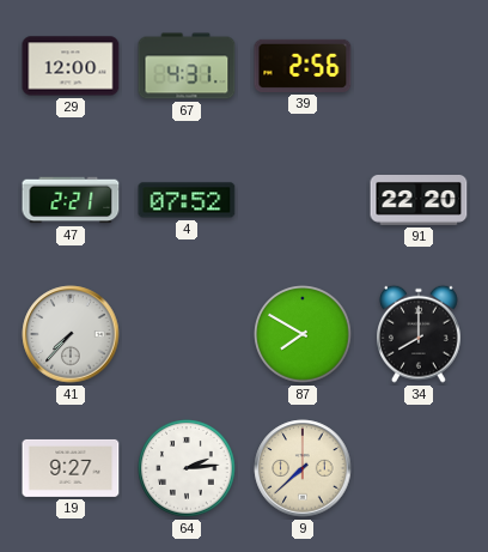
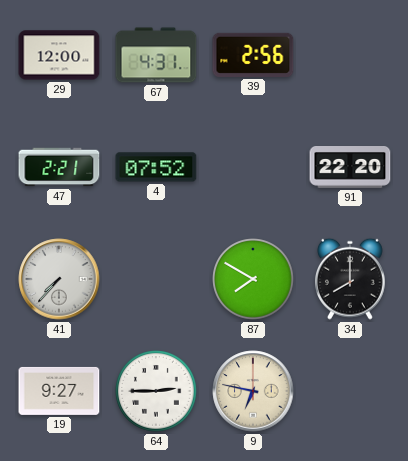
64: 2:14 -> 2:45
9: 7:38 -> 6:47
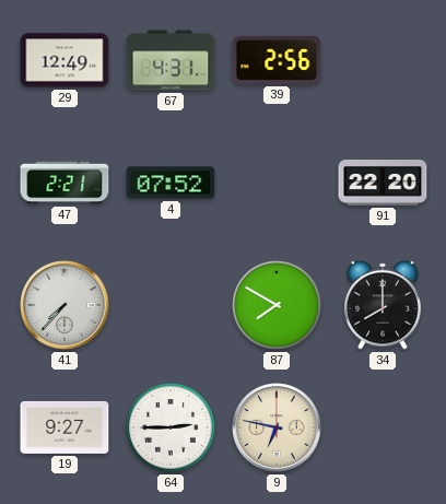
29: 12:00 -> 12:49
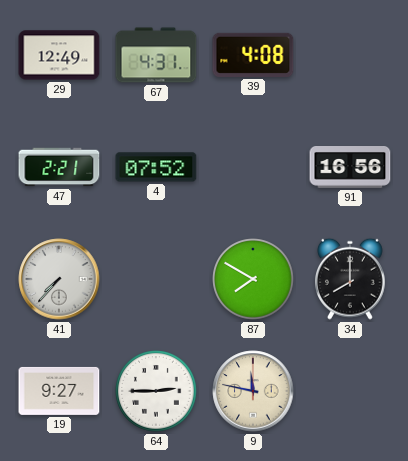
39: 2:56 -> 4:08
91: 22:20 -> 16:56
9: 6:47 -> 11:47
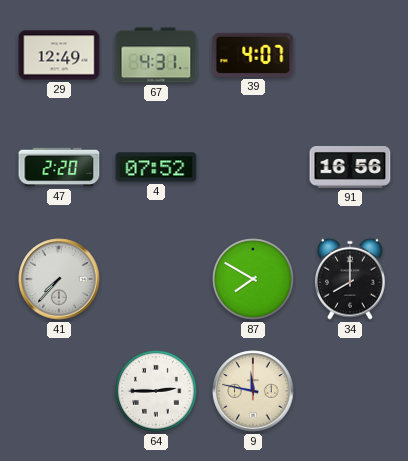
39: 4:08 -> 4:07
47: 2:21 -> 2:20
19: 9:27 -> none
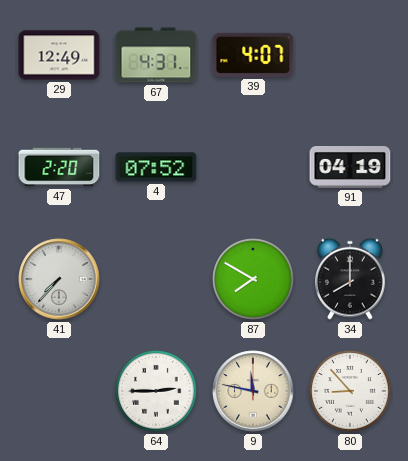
91: 16:56 -> 04:19
80: none -> 8:53
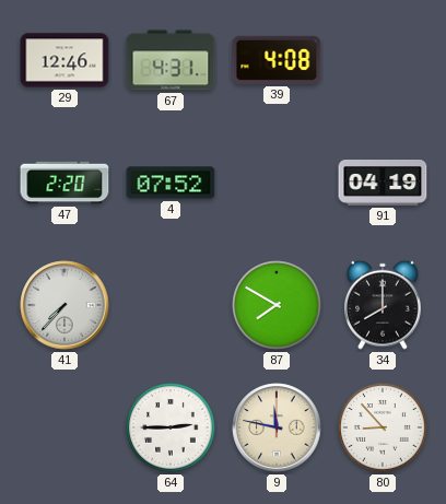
29: 12:49 -> 12:46
39: 4:07 -> 4:08
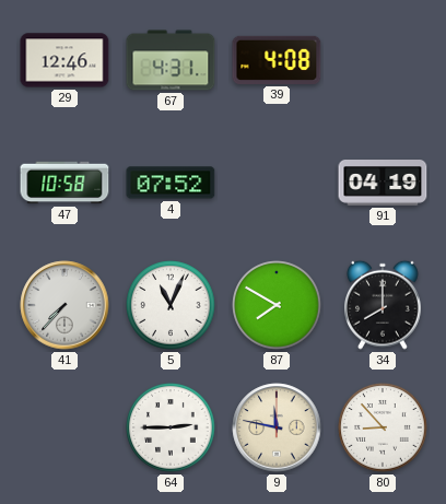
47: 2:20 -> 10:58
5: none -> 11:04
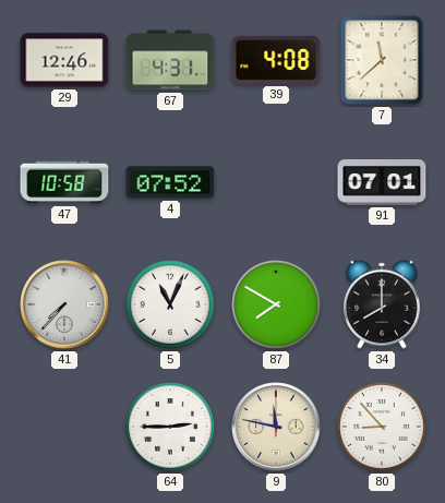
7: none -> 11:38
91: 04:19 -> 07:01
